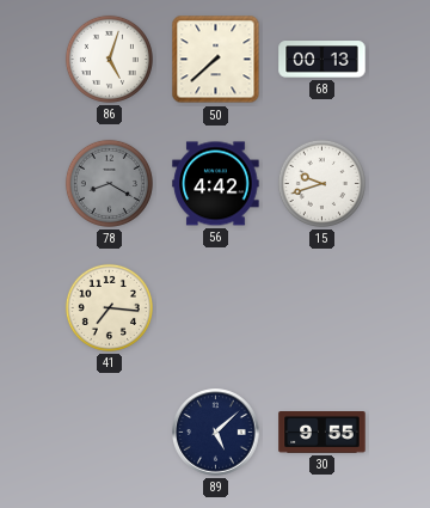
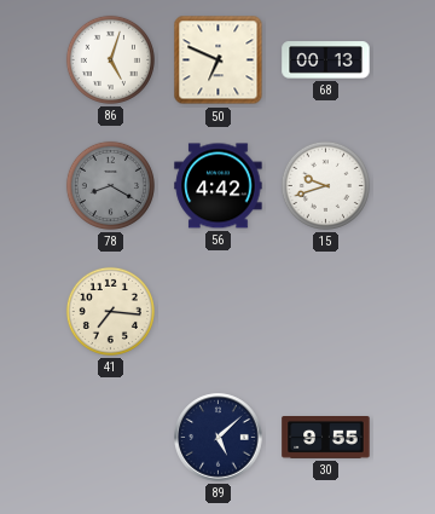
50: 7:38 -> 6:49
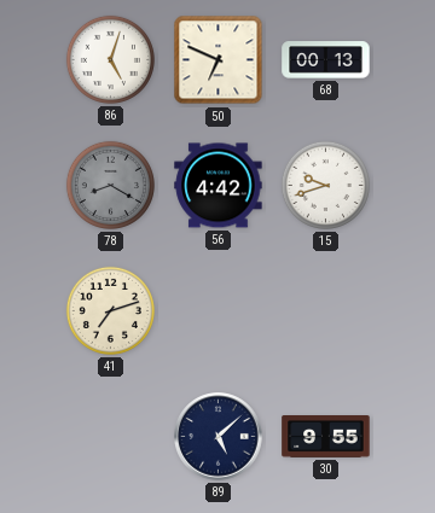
41: 7:16 -> 7:12
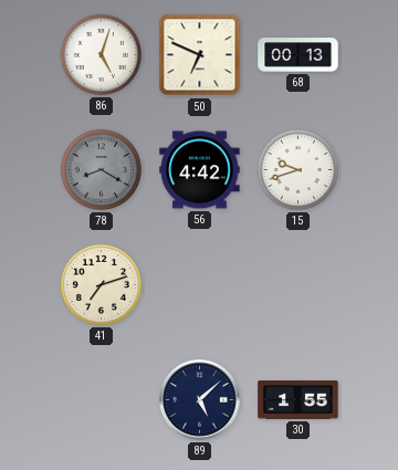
30: 9:55 -> 1:55
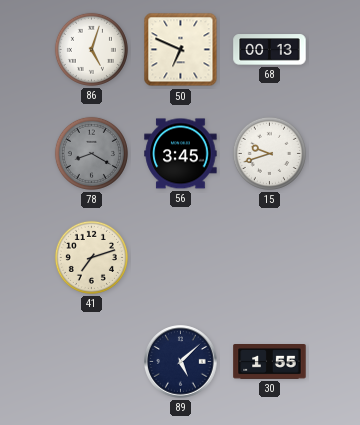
56: 4:42 -> 3:45
